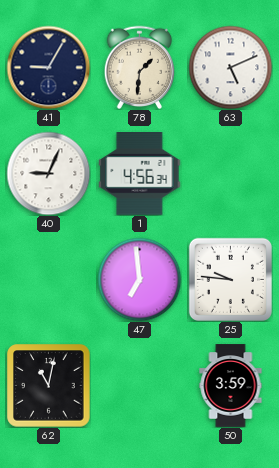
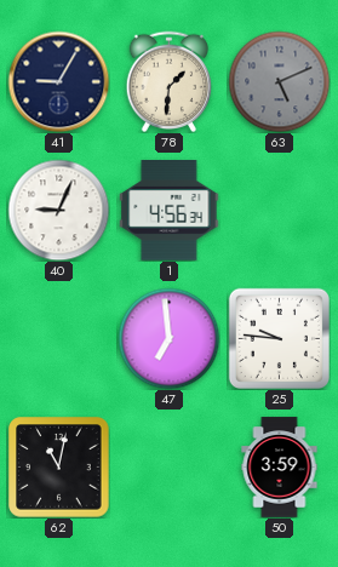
63 dial: white -> grey
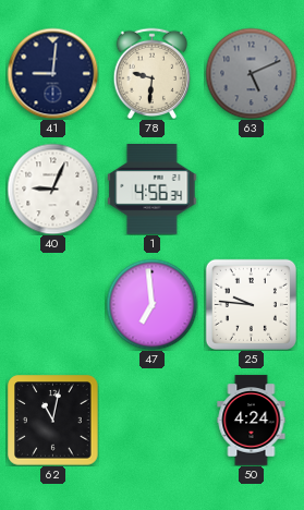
41: 9:05 -> 9:01
78: 1:31 -> 9:31
50: 3:59 -> 4:24
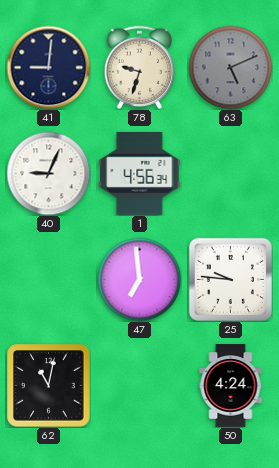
78: 9:31 -> 9:33
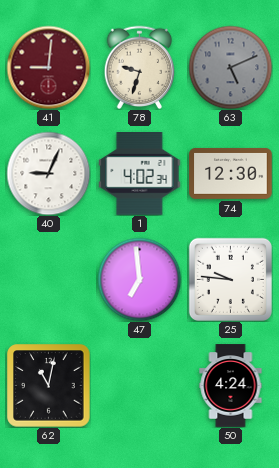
41 dial: navy -> burgundy
1: 4:56 -> 4:02
74: none -> 12:30
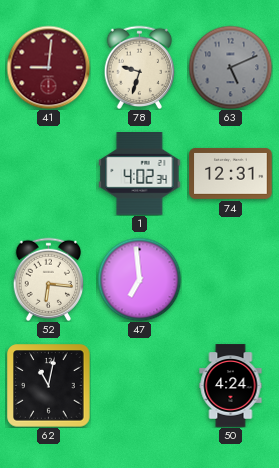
40: 9:04 -> none
74: 12:30 -> 12:31
52: none -> 6:16
25: 9:46 -> none
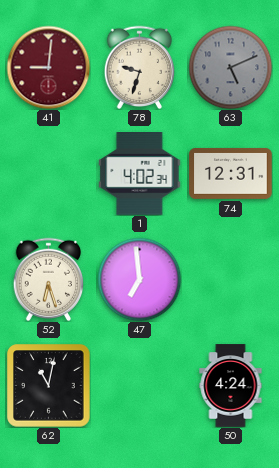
52: 6:16 -> 6:27
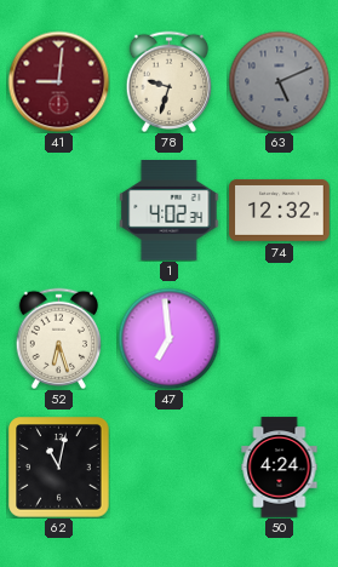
74: 12:31 -> 12:32
